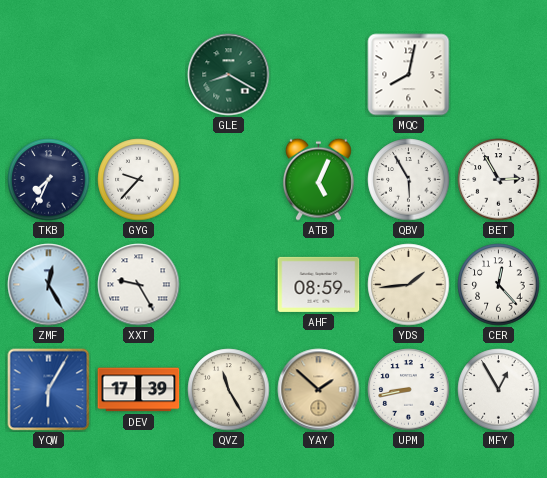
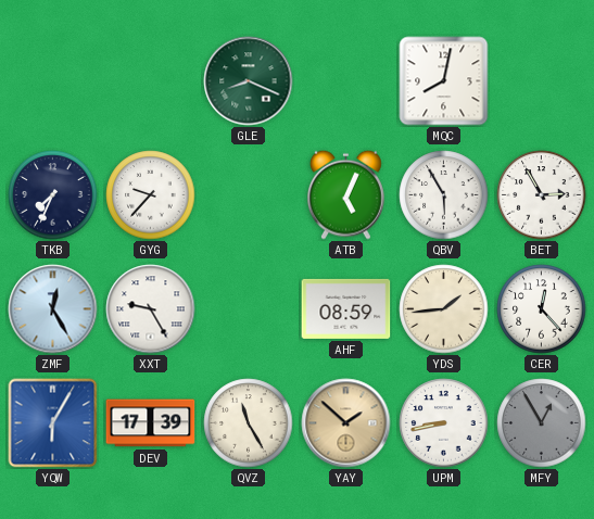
GLE: 8:20 -> 8:19
MFY dial: white -> grey
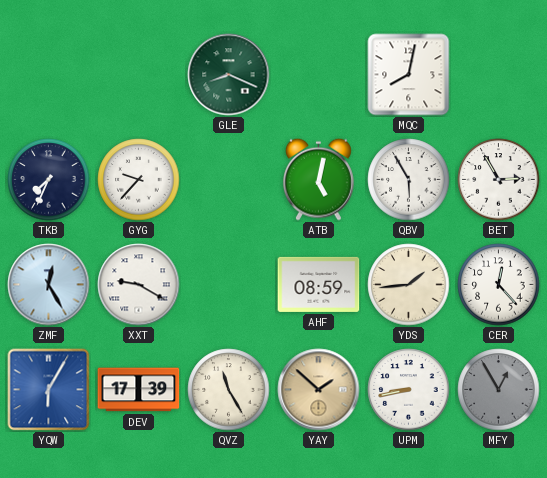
ATB: 5:04 -> 5:02
XXT: 9:25 -> 9:20
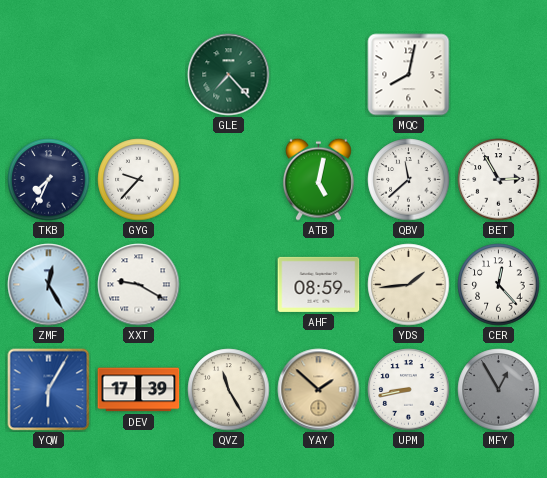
GLE: 8:19 -> 7:23
QBV: 5:55 -> 11:38
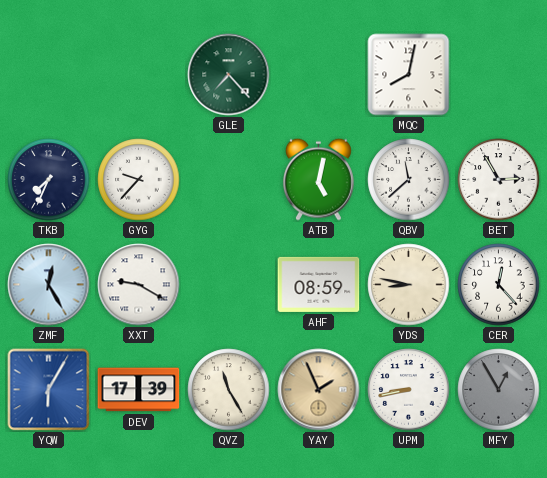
YDS: 1:44 -> 8:47
YAY: 1:52 -> 1:56
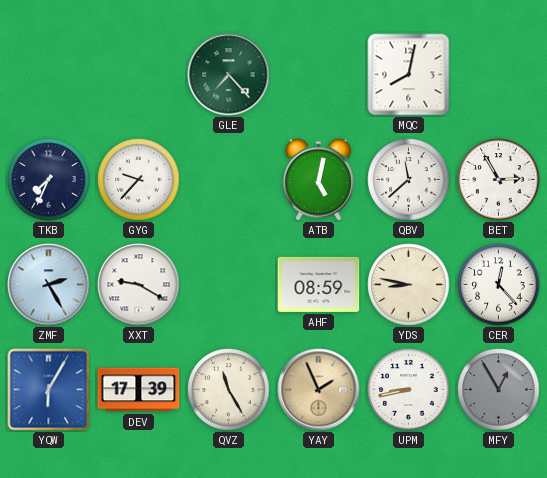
ZMF: 12:25 -> 2:25
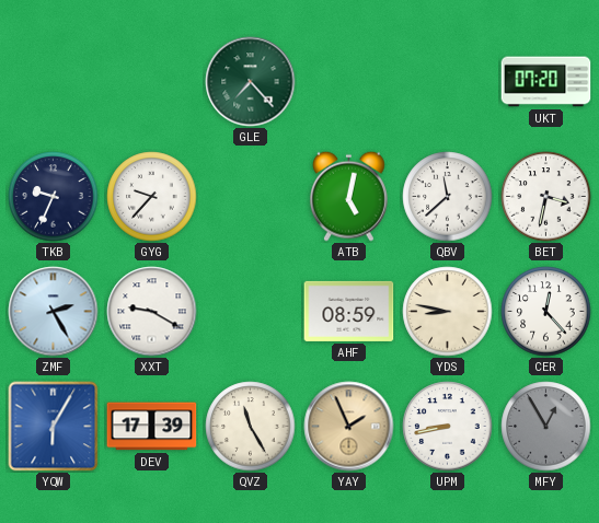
MQC: 8:02 -> none
UKT: none -> 07:20
TKB: 7:34 -> 9:34
BET: 2:55 -> 3:32
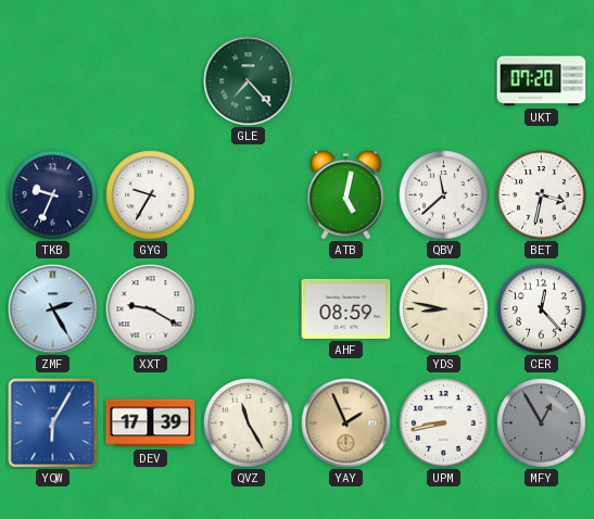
GYG: 9:37 -> 9:35
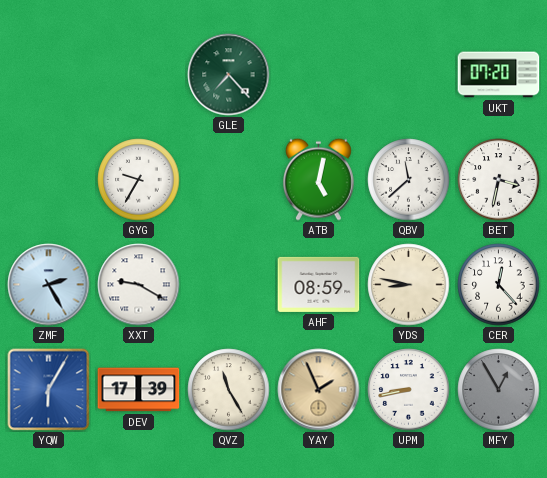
TKB: 9:34 -> none
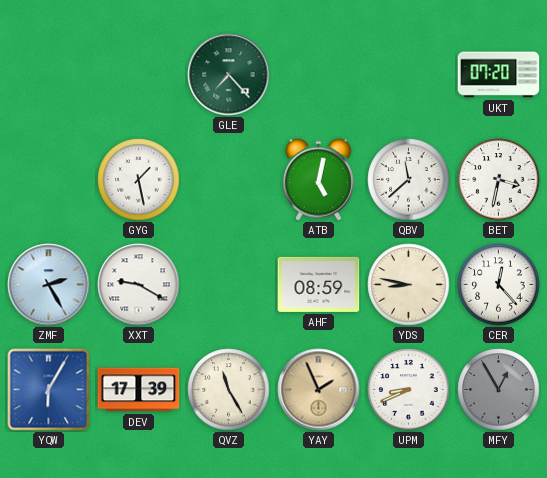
GYG: 9:35 -> 1:28
UPM: 8:43 -> 8:41
